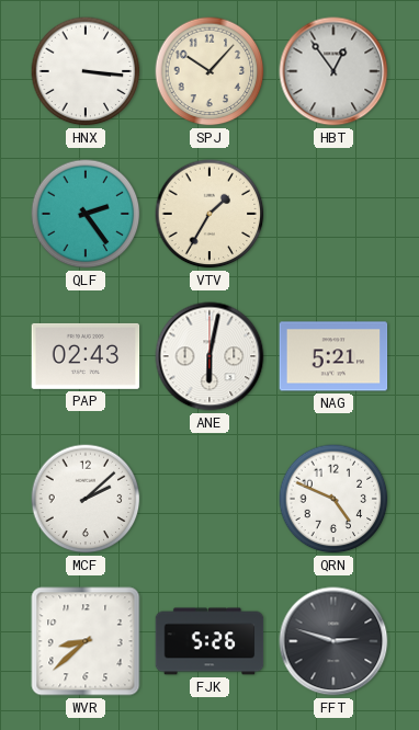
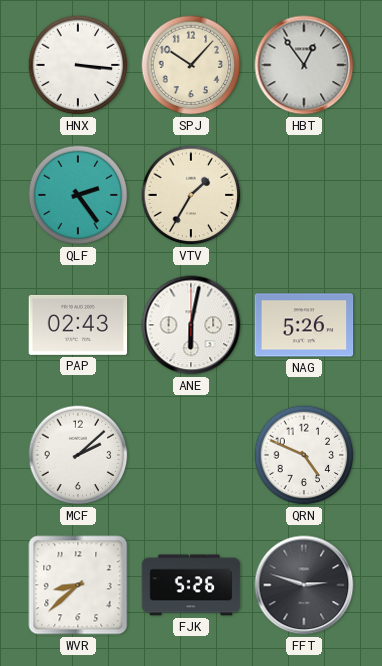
NAG: 5:21 -> 5:26
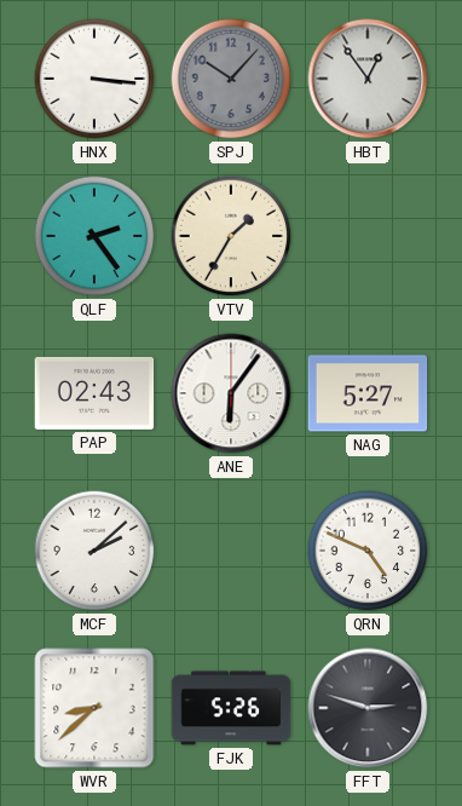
SPJ dial: cream -> grey
ANE: 6:02 -> 6:06
NAG: 5:26 -> 5:27
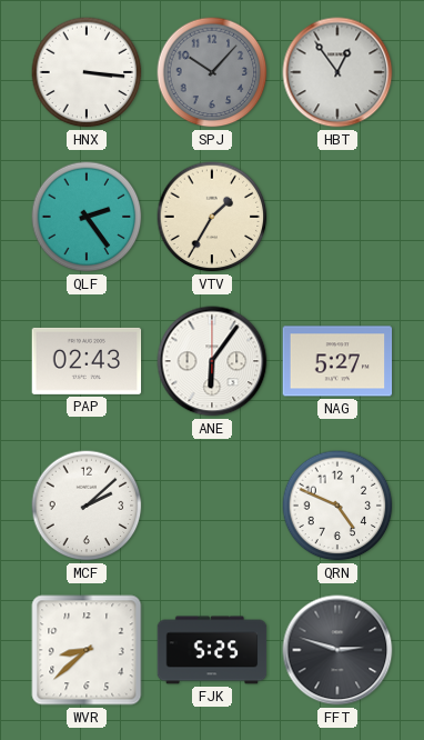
FJK: 5:26 -> 5:25
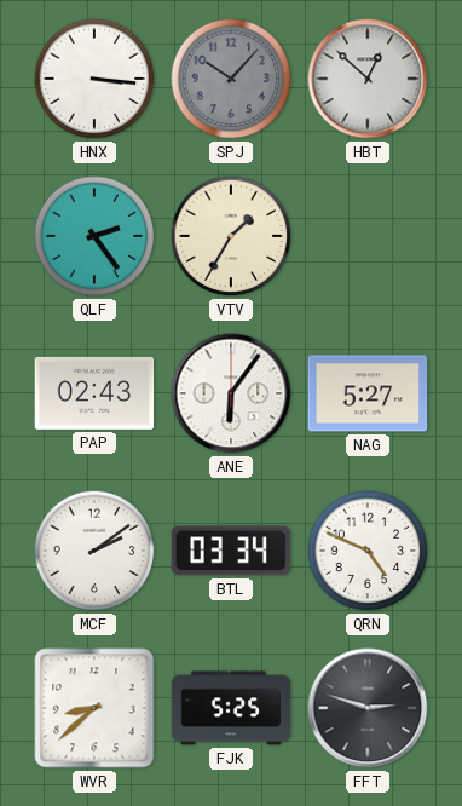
HBT: 12:54 -> 12:52
MCF: 2:08 -> 2:09
BTL: none -> 03:34
